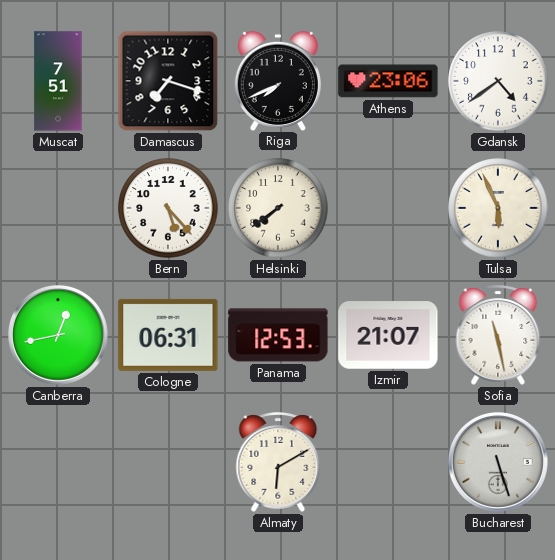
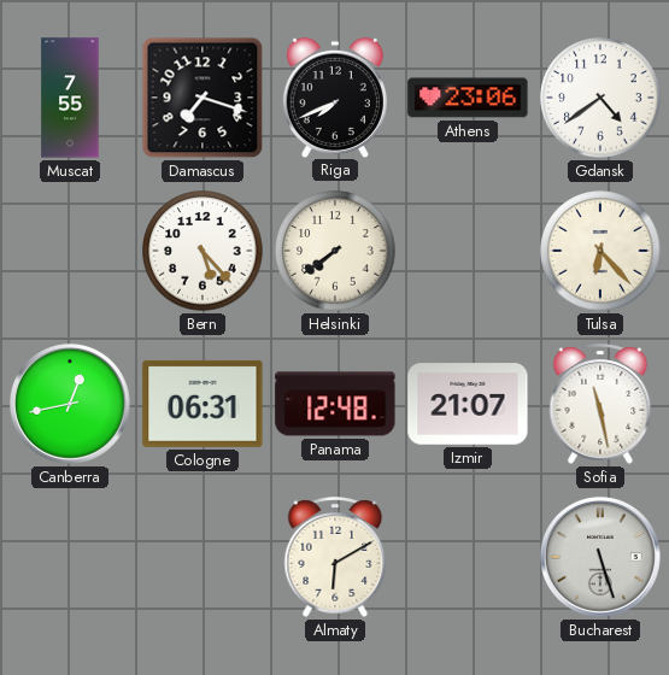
Muscat: 7:51 -> 7:55
Tulsa: 5:56 -> 6:23
Panama: 12:53 -> 12:48
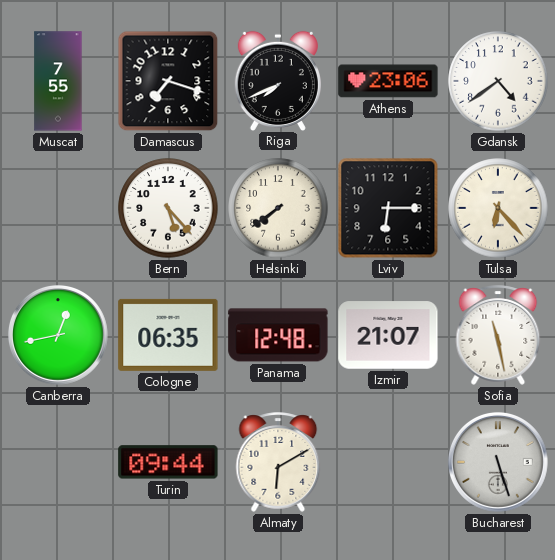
Lviv: none -> 6:15
Cologne: 06:31 -> 06:35
Turin: none -> 09:44
